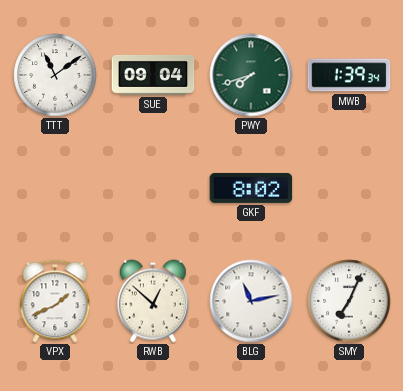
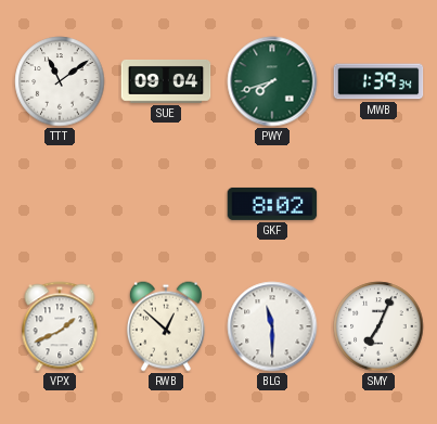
BLG: 11:13 -> 11:30
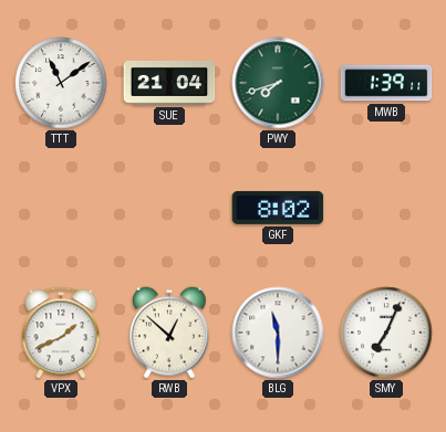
SUE: 09:04 -> 21:04
MWB: 1:39:34 -> 1:39:11
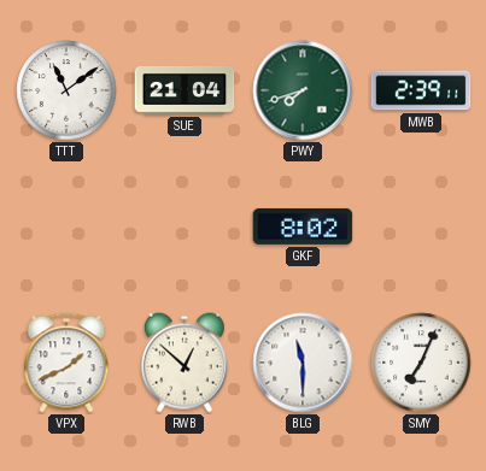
MWB: 1:39 -> 2:39
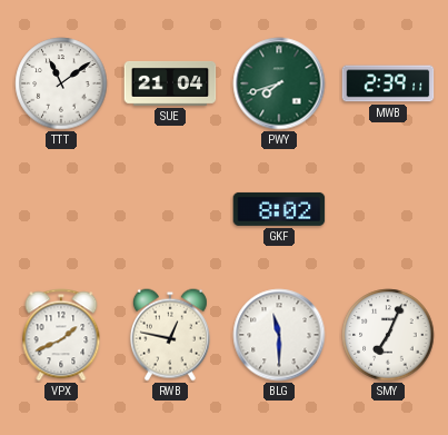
RWB: 12:52 -> 12:47
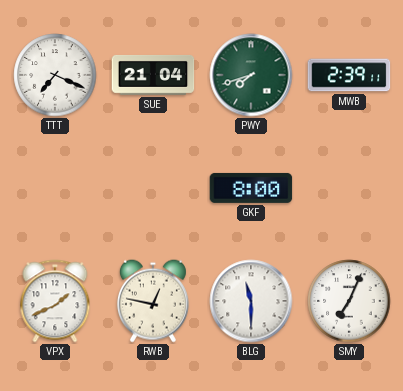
TTT: 11:09 -> 7:19
GKF: 8:02 -> 8:00
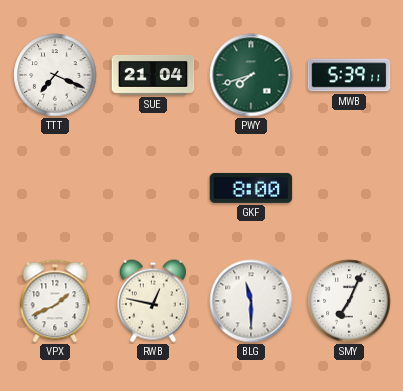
MWB: 2:39 -> 5:39
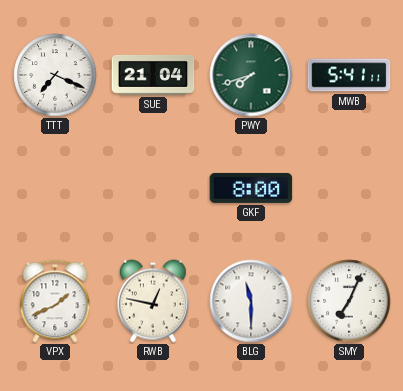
MWB: 5:39 -> 5:41
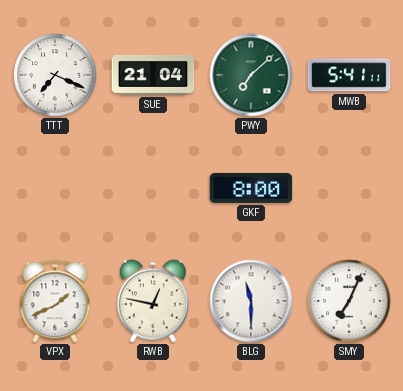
PWY: 7:42 -> 7:08
